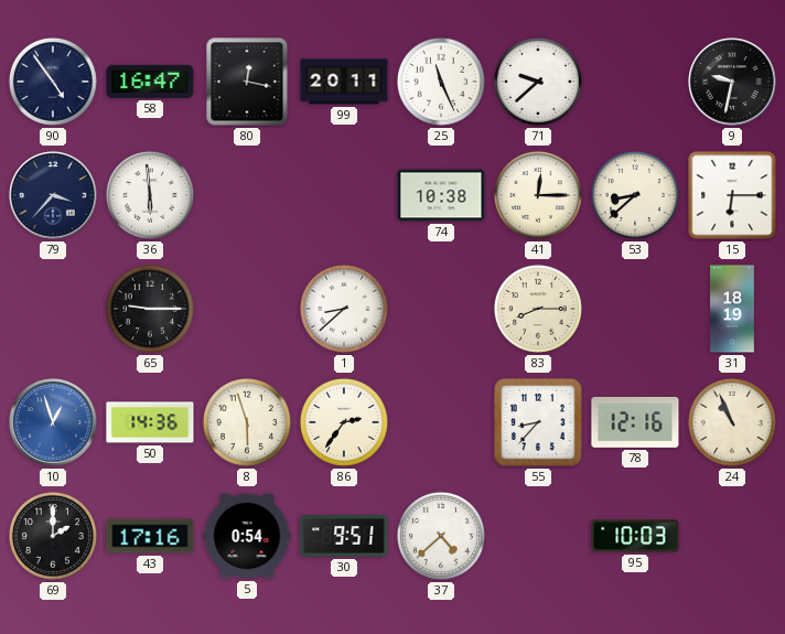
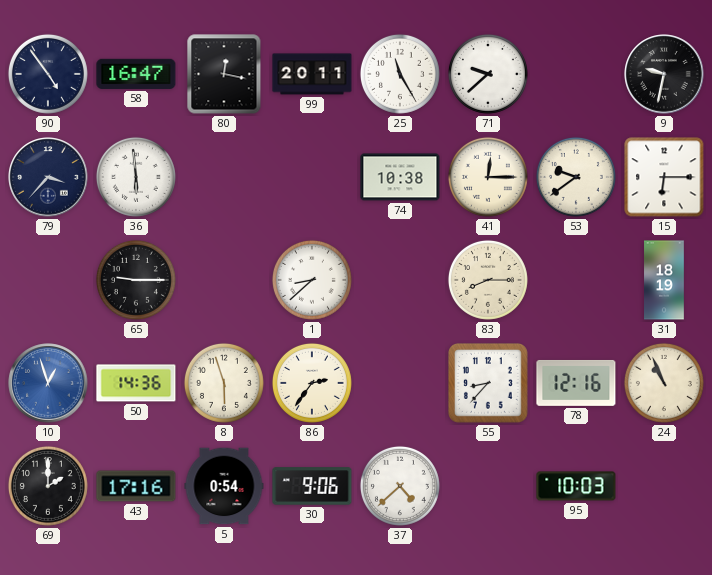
25: 11:26 -> 11:25
53: 8:38 -> 9:39
30: 9:51 -> 9:06
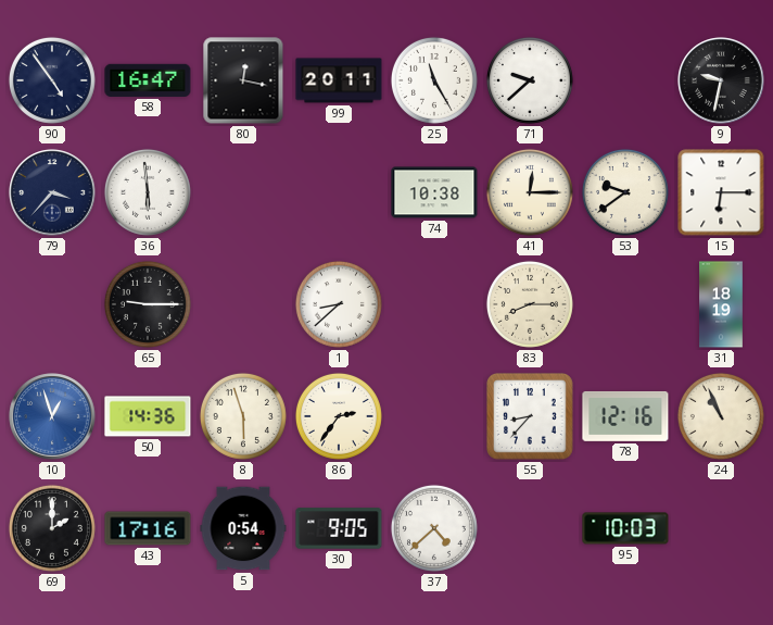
30: 9:06 -> 9:05
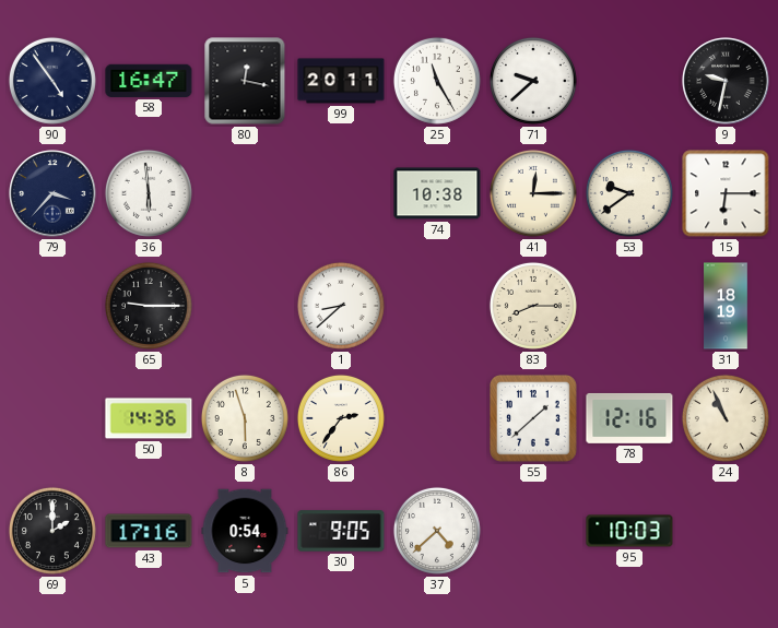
10: 12:57 -> none
55: 8:37 -> 1:38
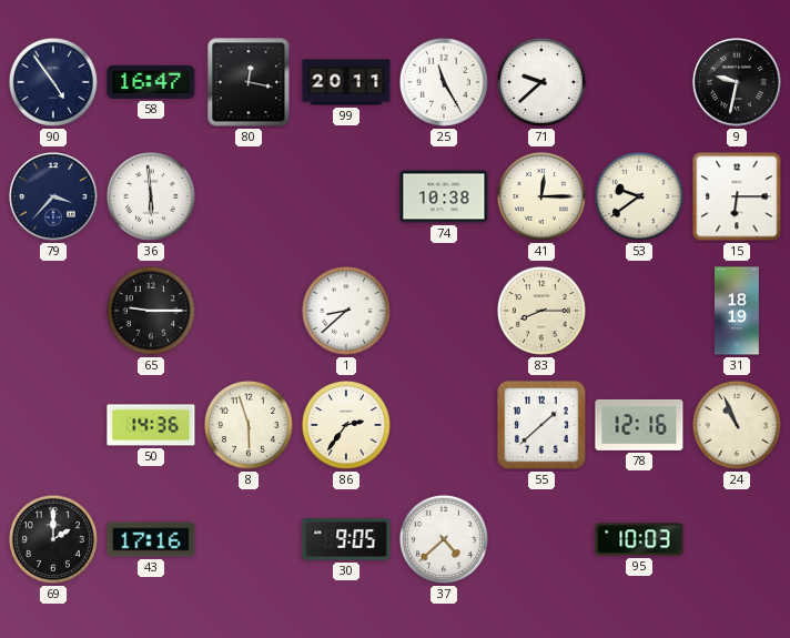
5: 0:54 -> none
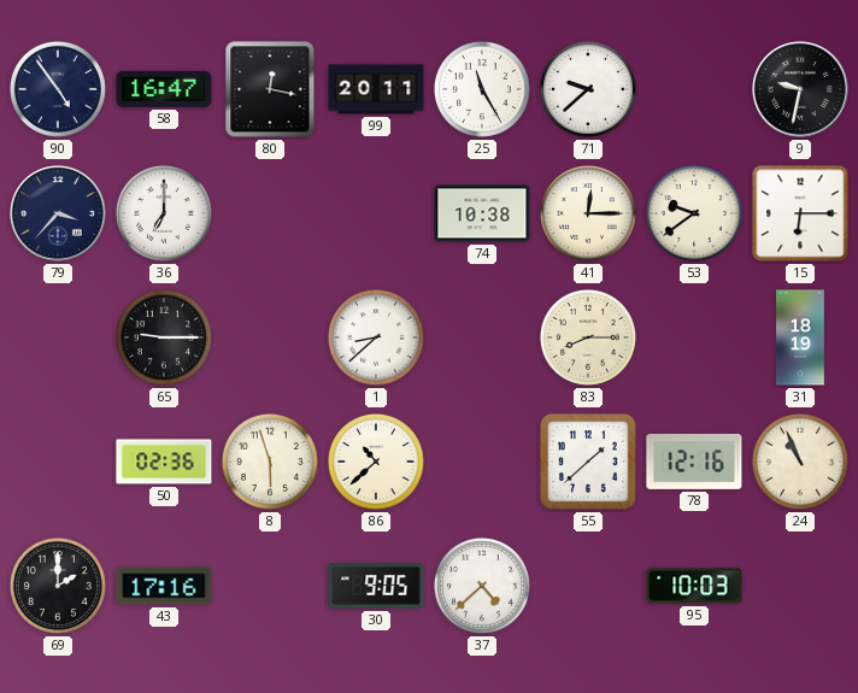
36: 5:59 -> 7:00
50: 14:36 -> 02:36
86: 2:36 -> 10:38
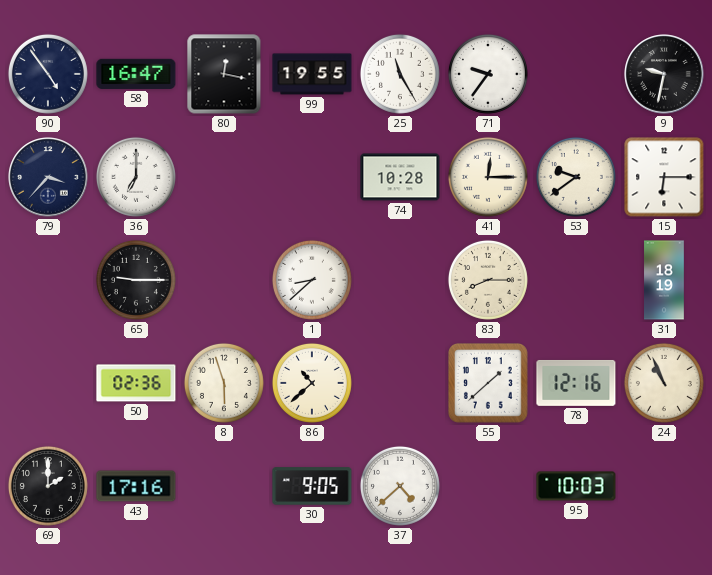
99: 20:11 -> 19:55
71: 9:38 -> 9:36
74: 10:38 -> 10:28
